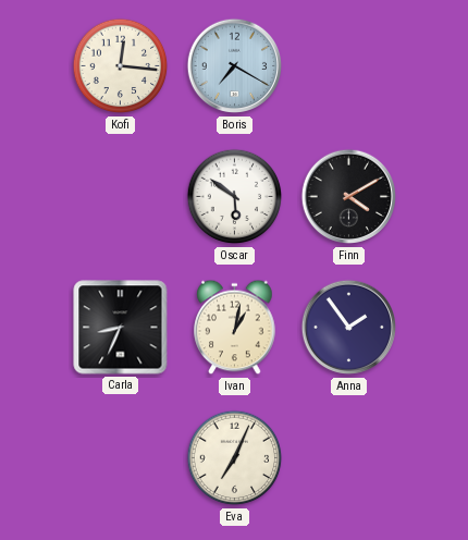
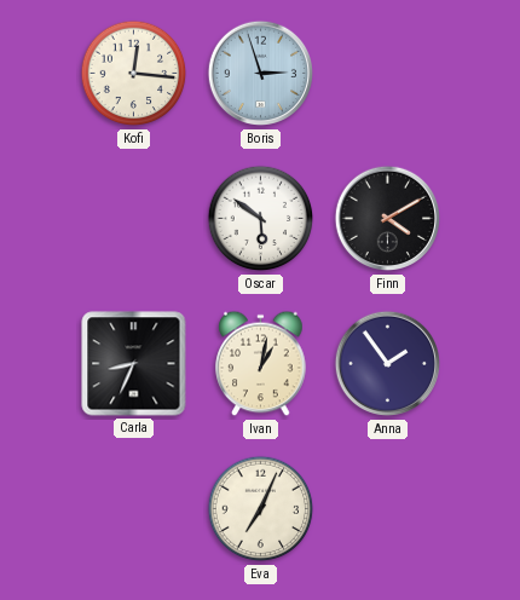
Boris: 7:20 -> 2:57
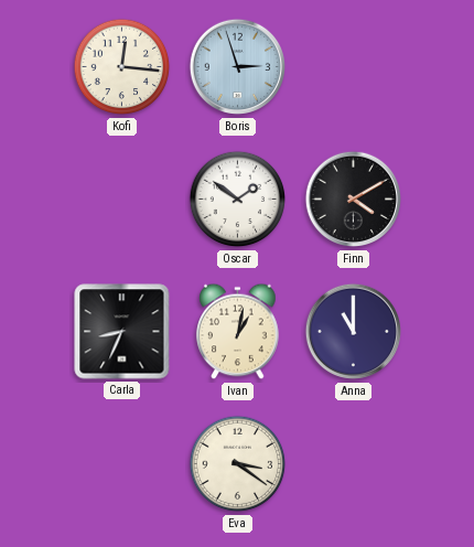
Oscar: 5:51 -> 1:51
Anna: 1:54 -> 11:00
Eva: 7:04 -> 3:21
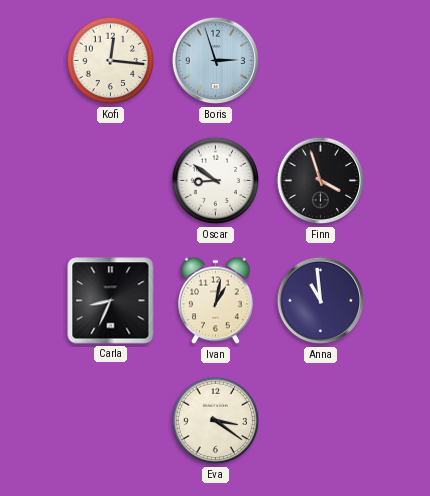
Oscar: 1:51 -> 8:51
Finn: 4:10 -> 3:57
Anna: 11:00 -> 10:59
